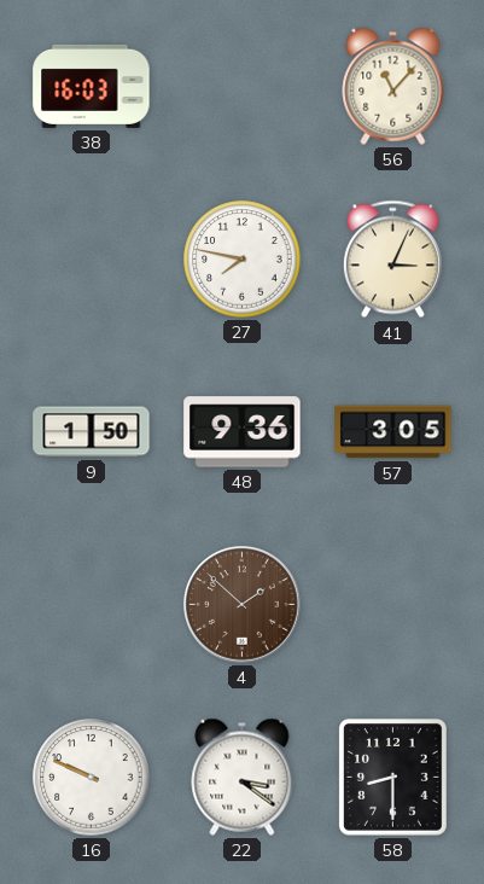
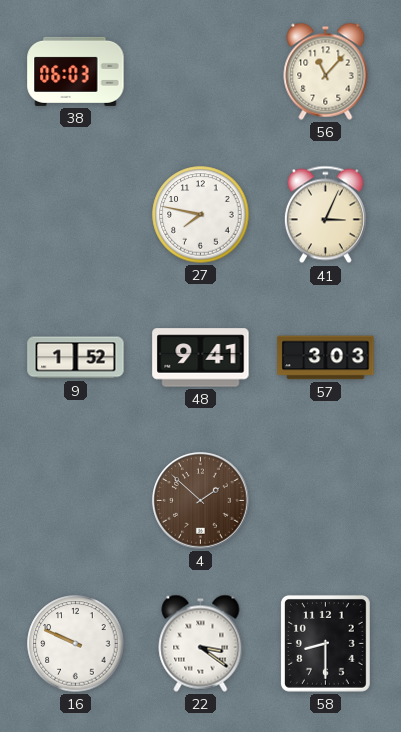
38: 16:03 -> 06:03
9: 1:50 -> 1:52
48: 9:36 -> 9:41
57: 3:05 -> 3:03
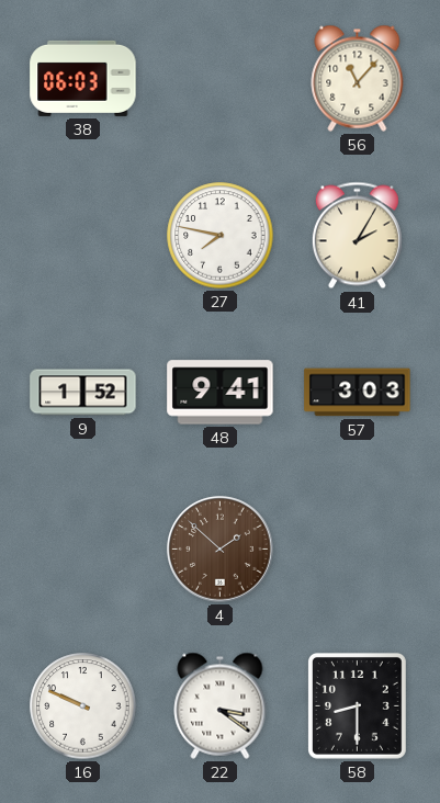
41: 3:04 -> 2:05
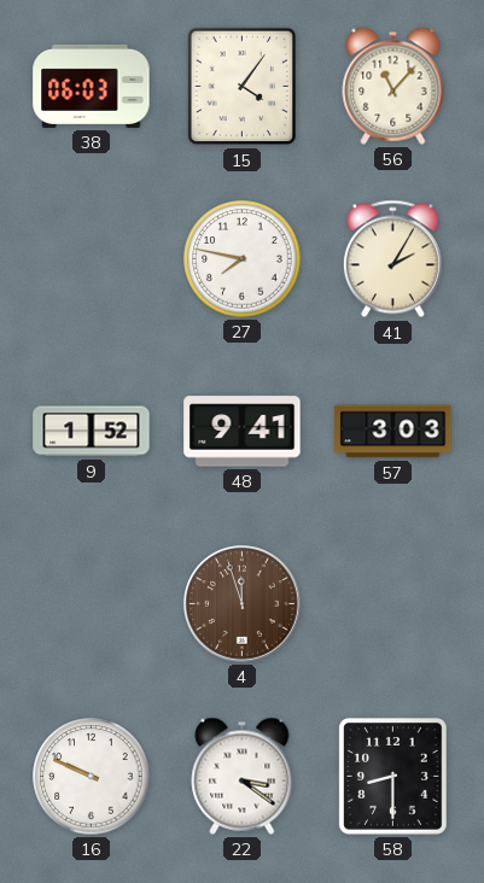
15: none -> 4:06
4: 1:52 -> 11:57
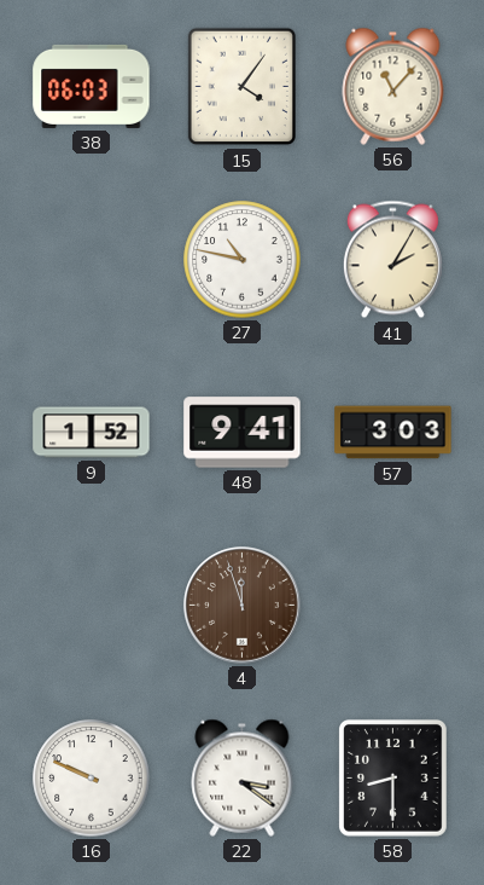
27: 7:47 -> 10:47
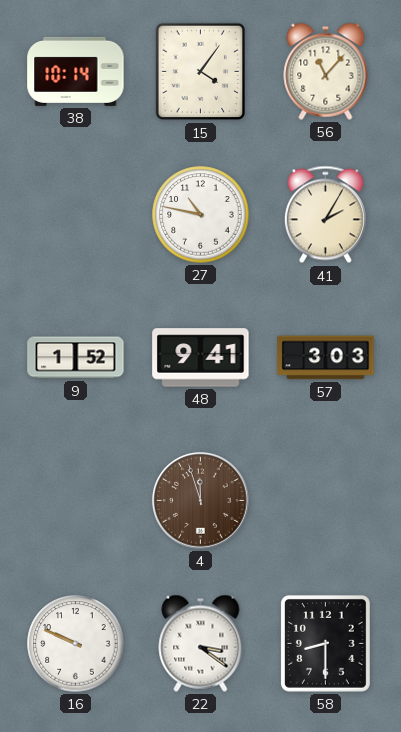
38: 06:03 -> 10:14
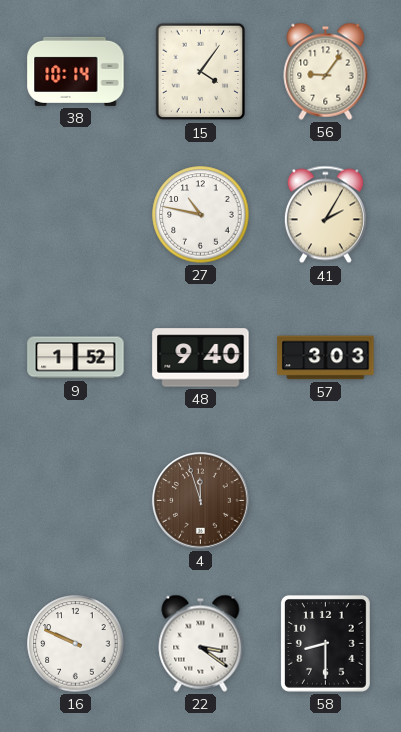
56: 11:07 -> 9:06
48: 9:41 -> 9:40
